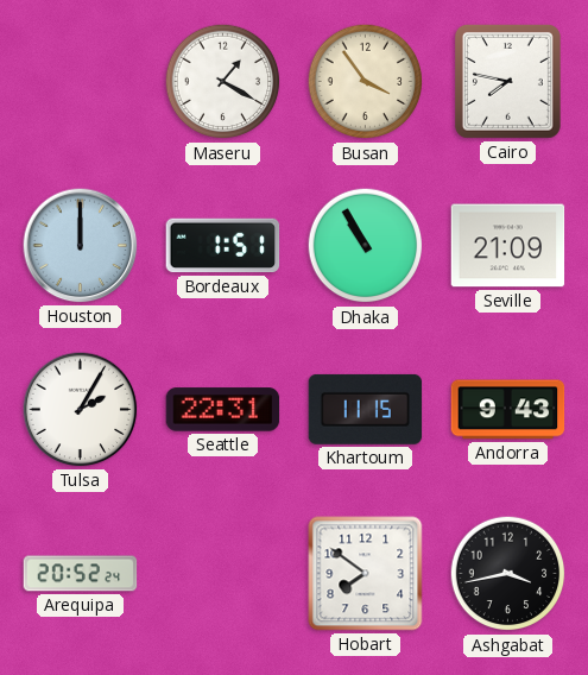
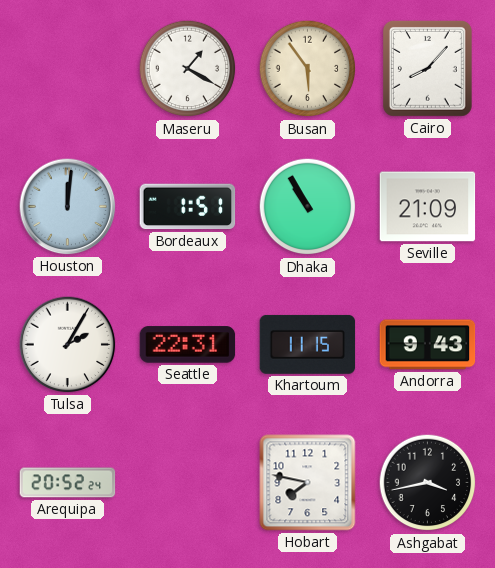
Busan: 3:54 -> 5:54
Cairo: 7:47 -> 8:07
Houston: 12:00 -> 12:01
Hobart: 7:51 -> 7:47
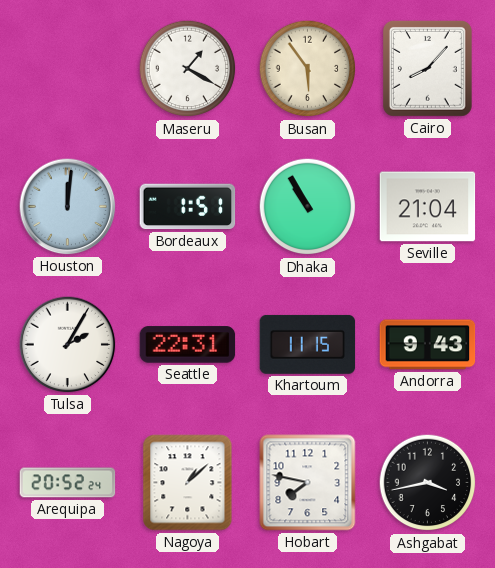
Seville: 21:09 -> 21:04
Nagoya: none -> 1:08
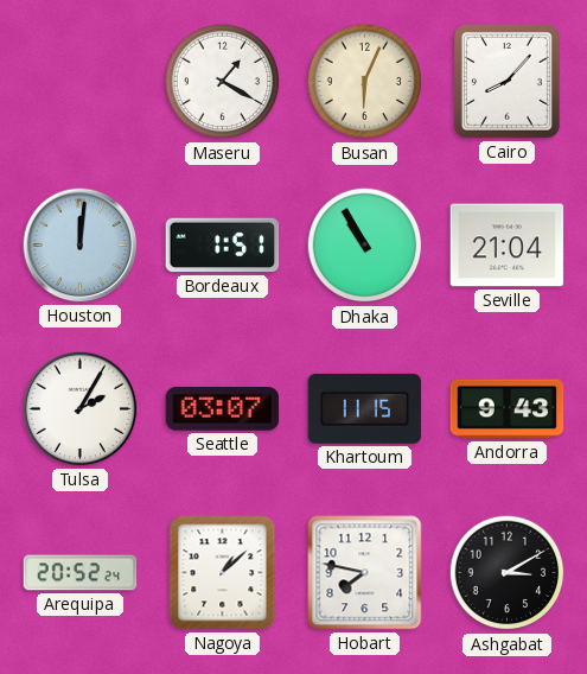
Busan: 5:54 -> 6:04
Seattle: 22:31 -> 03:07
Ashgabat: 3:43 -> 3:10
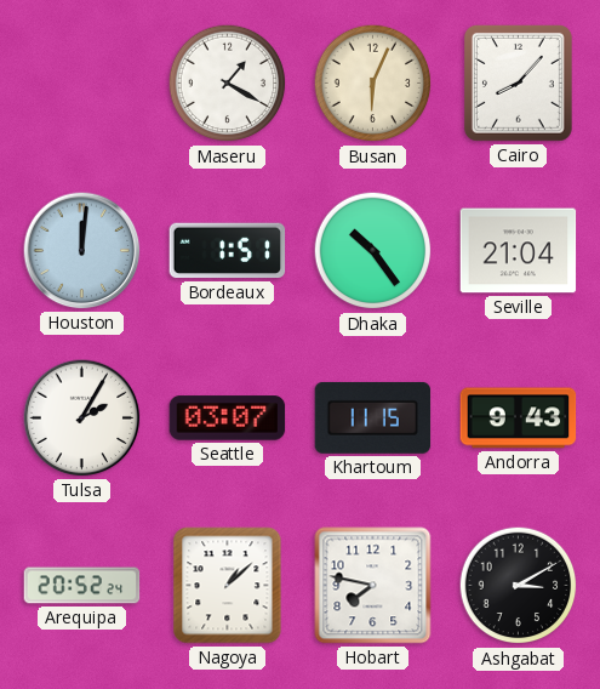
Dhaka: 10:55 -> 10:24
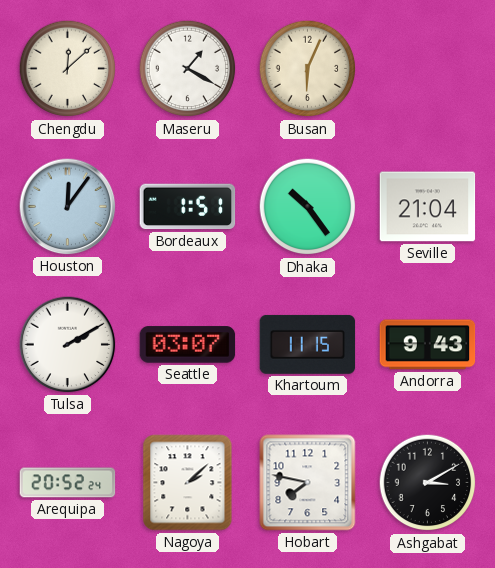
Chengdu: none -> 12:08
Cairo: 8:07 -> none
Houston: 12:01 -> 12:06
Tulsa: 2:05 -> 2:10
Nagoya: 1:08 -> 2:08
